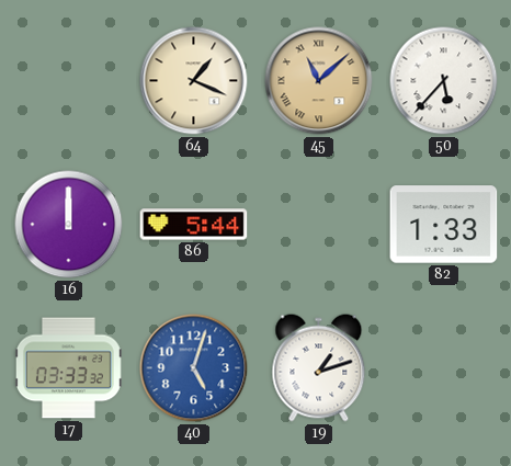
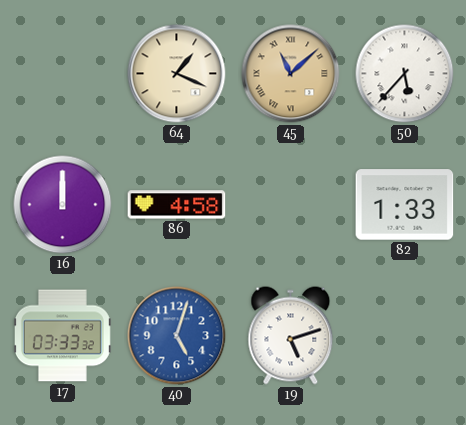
86: 5:44 -> 4:58
19: 1:12 -> 5:12
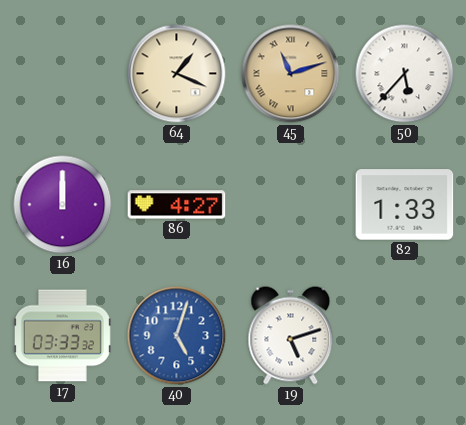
45: 11:08 -> 11:12
86: 4:58 -> 4:27
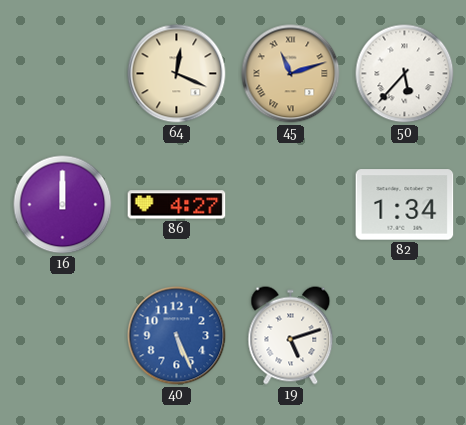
64: 1:19 -> 12:19
82: 1:33 -> 1:34
17: 03:33 -> none
40: 5:03 -> 5:26
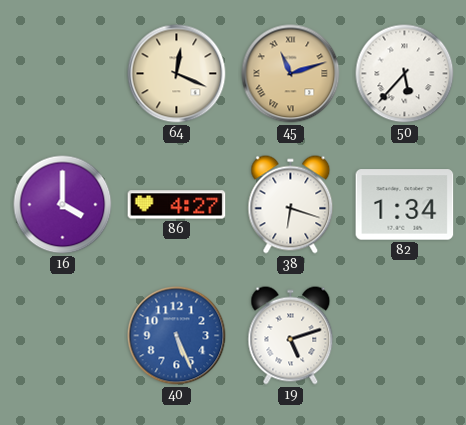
16: 12:00 -> 4:00
38: none -> 6:18
